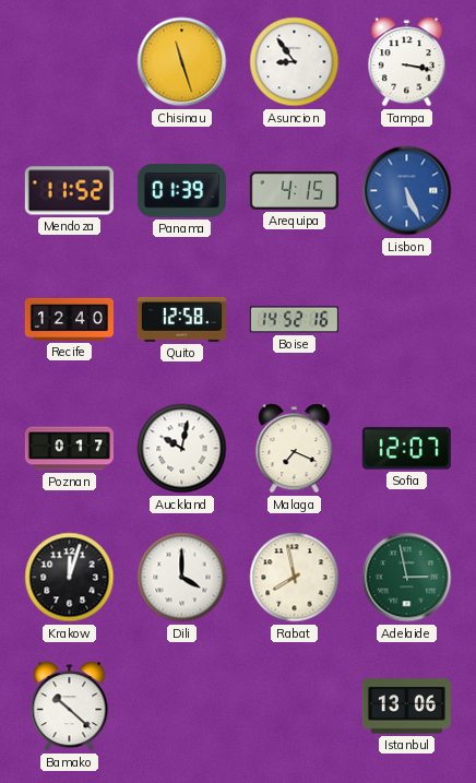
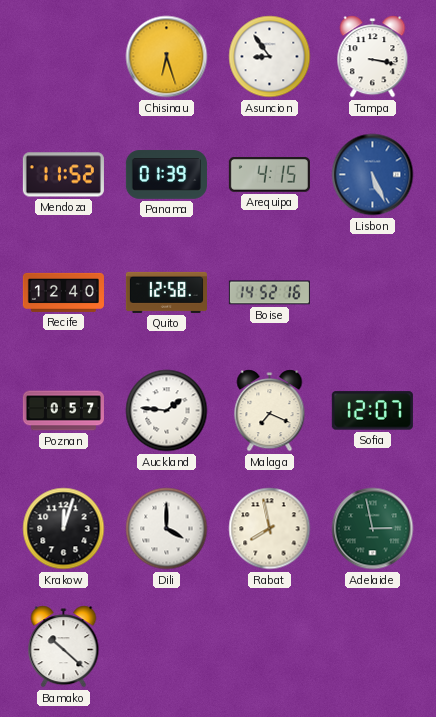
Chisinau: 11:27 -> 6:27
Poznan: 0:17 -> 0:57
Auckland: 10:02 -> 1:46
Istanbul: 13:06 -> none
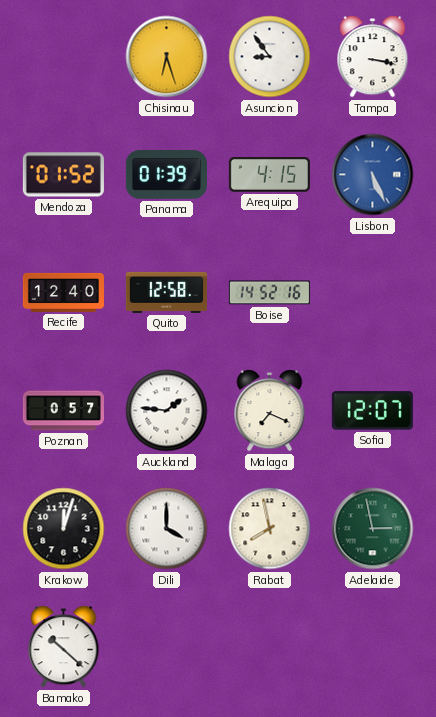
Mendoza: 11:52 -> 01:52
